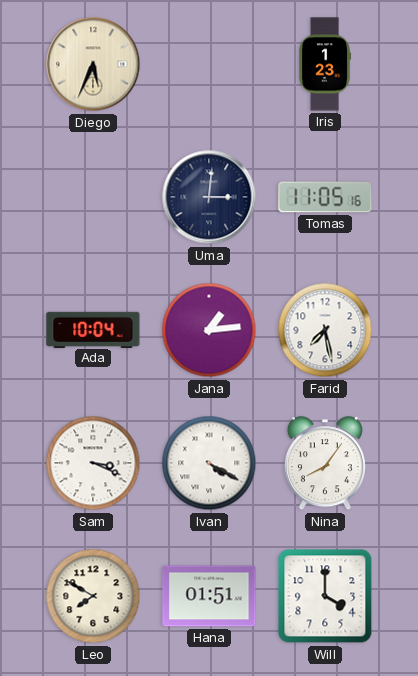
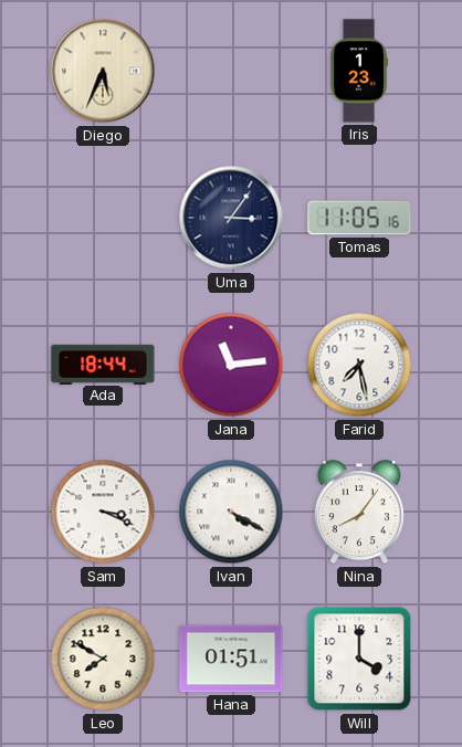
Uma: 3:01 -> 3:06
Ada: 10:04 -> 18:44
Jana: 1:14 -> 11:14
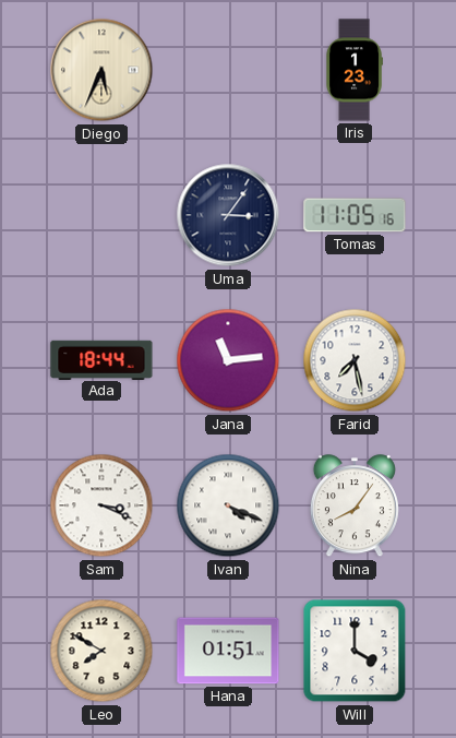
Ivan: 4:20 -> 4:19
